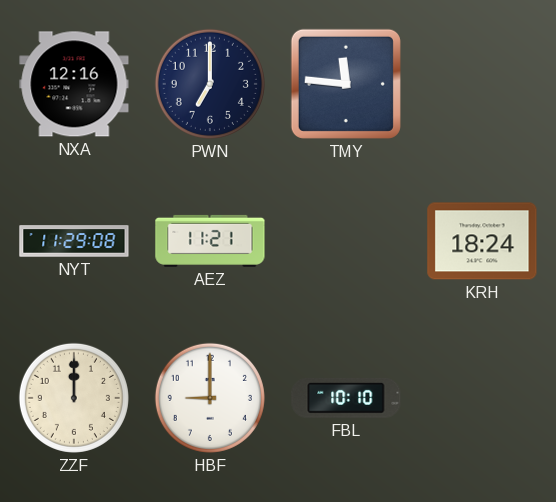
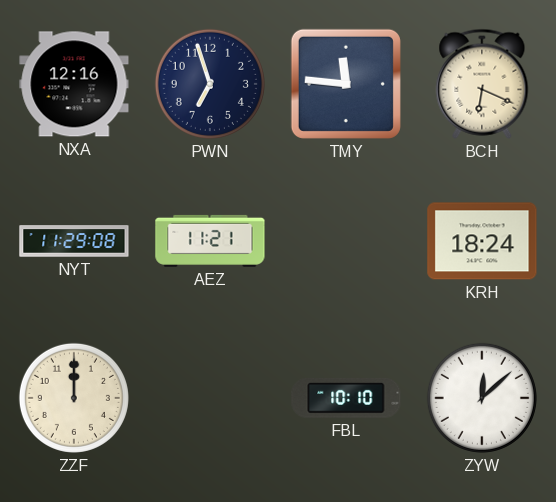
PWN: 7:00 -> 6:57
BCH: none -> 6:19
HBF: 9:00 -> none
ZYW: none -> 12:08
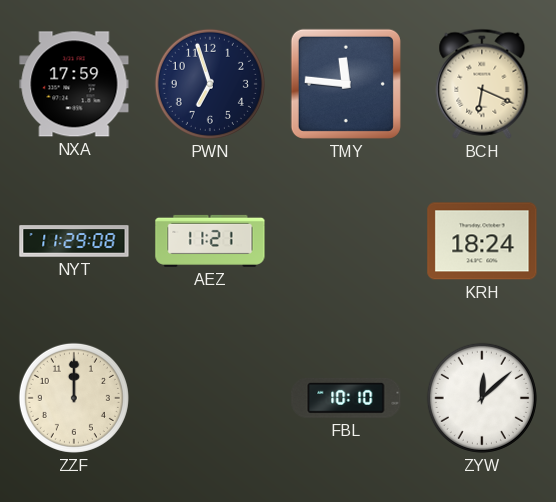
NXA: 12:16 -> 17:59
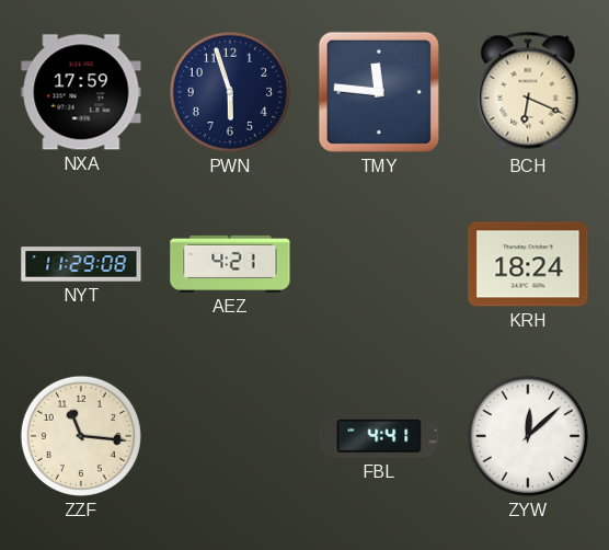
PWN: 6:57 -> 5:57
AEZ: 11:21 -> 4:21
ZZF: 12:00 -> 11:16
FBL: 10:10 -> 4:41
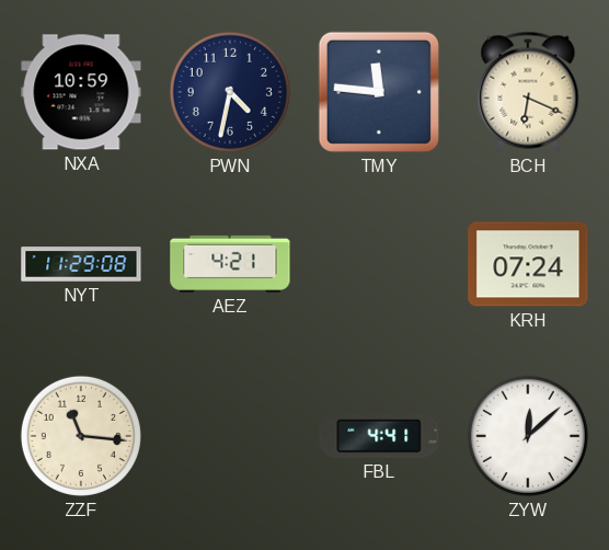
NXA: 17:59 -> 10:59
PWN: 5:57 -> 4:32
KRH: 18:24 -> 07:24
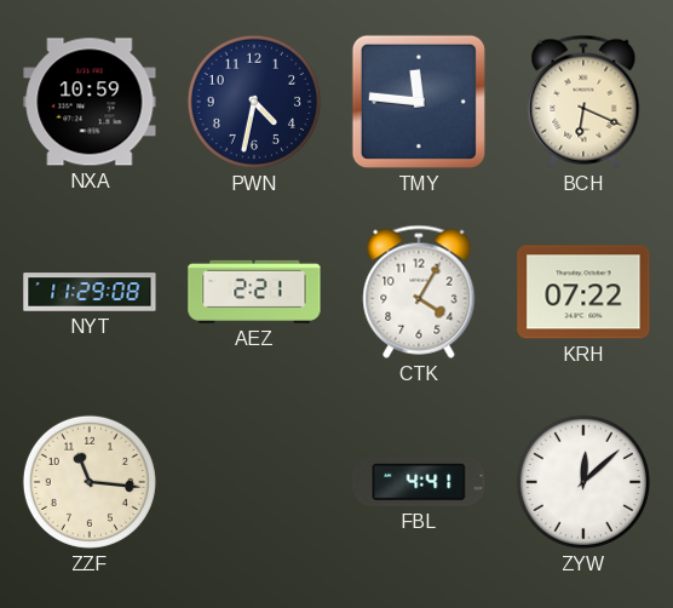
AEZ: 4:21 -> 2:21
CTK: none -> 4:05
KRH: 07:24 -> 07:22
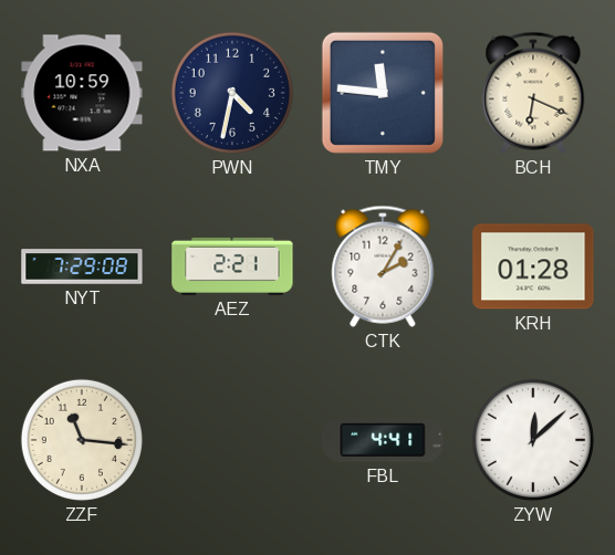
NYT: 11:29 -> 7:29
CTK: 4:05 -> 2:05
KRH: 07:22 -> 01:28
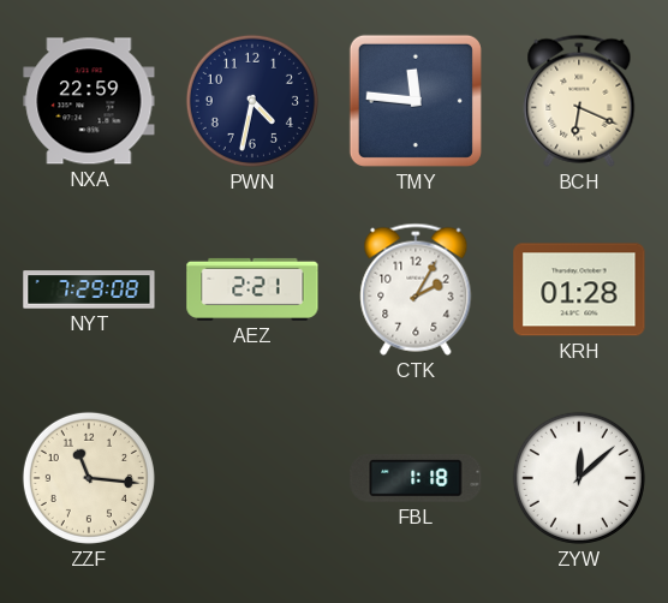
NXA: 10:59 -> 22:59
FBL: 4:41 -> 1:18
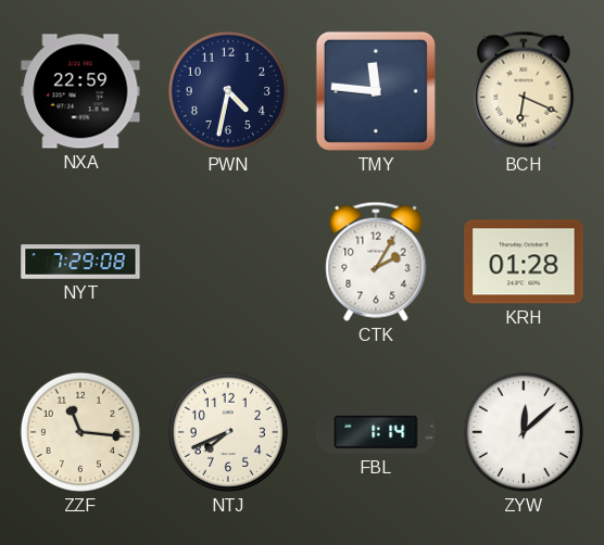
AEZ: 2:21 -> none
NTJ: none -> 7:41
FBL: 1:18 -> 1:14
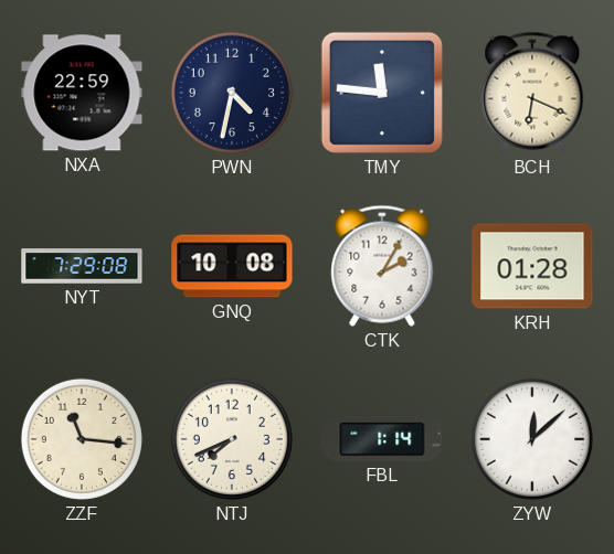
GNQ: none -> 10:08
